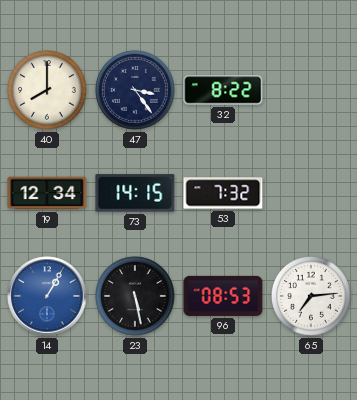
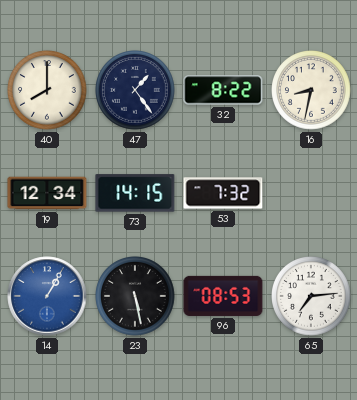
47: 3:24 -> 1:24
16: none -> 8:32
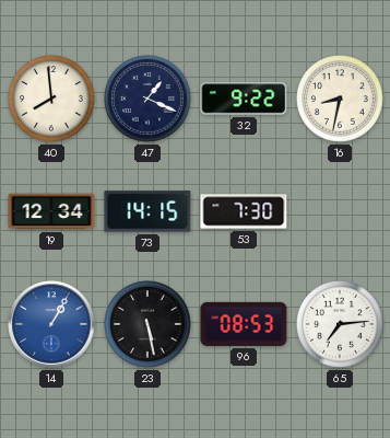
40: 8:00 -> 7:59
47: 1:24 -> 1:19
32: 8:22 -> 9:22
53: 7:32 -> 7:30
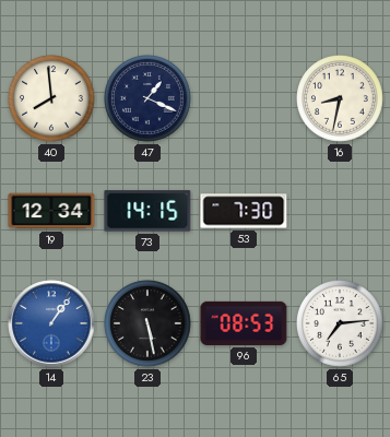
32: 9:22 -> none
14: 1:05 -> 1:06
